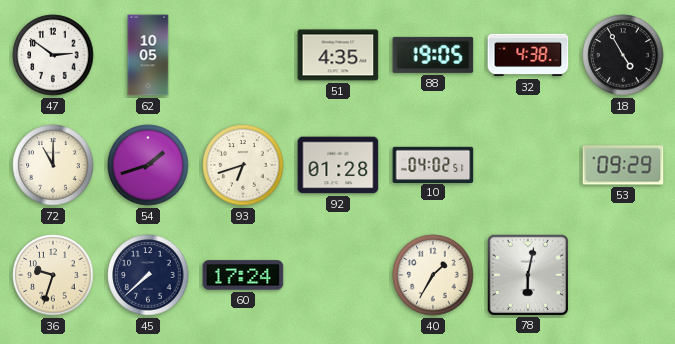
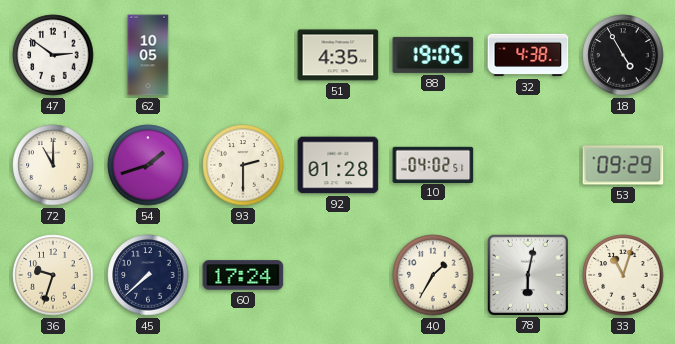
93: 6:42 -> 2:30
33: none -> 11:03
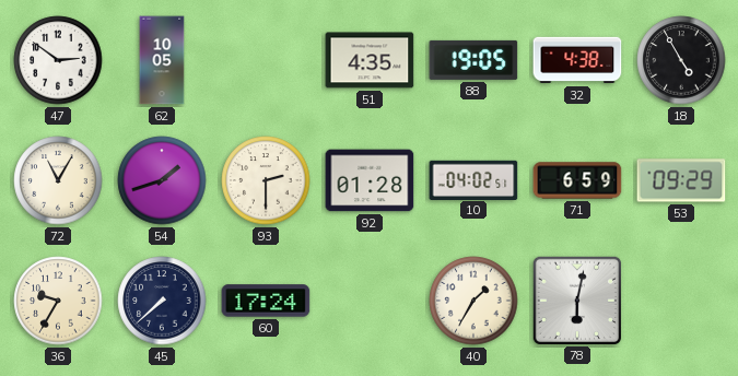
72: 11:00 -> 11:05
71: none -> 6:59
36: 9:33 -> 9:35
33: 11:03 -> none
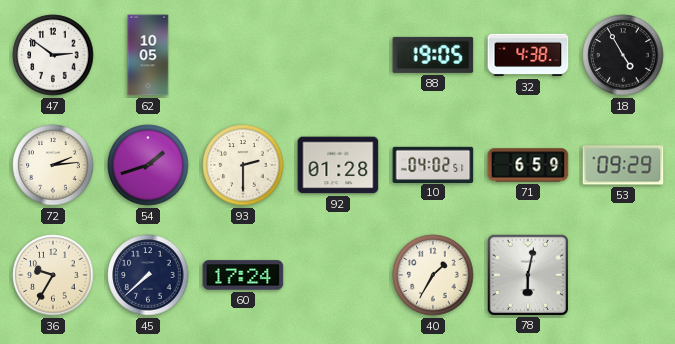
51: 4:35 -> none
72: 11:05 -> 2:14
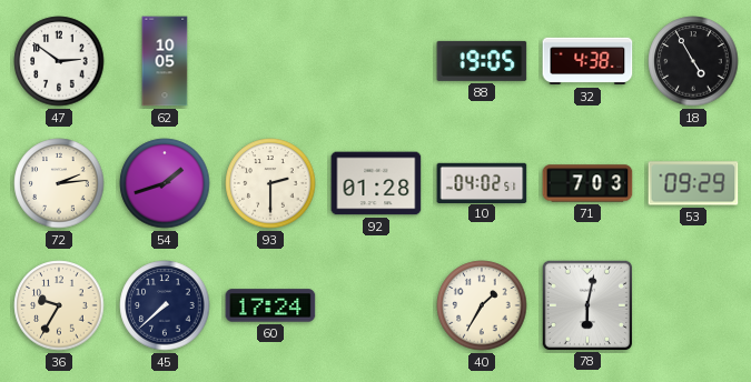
71: 6:59 -> 7:03
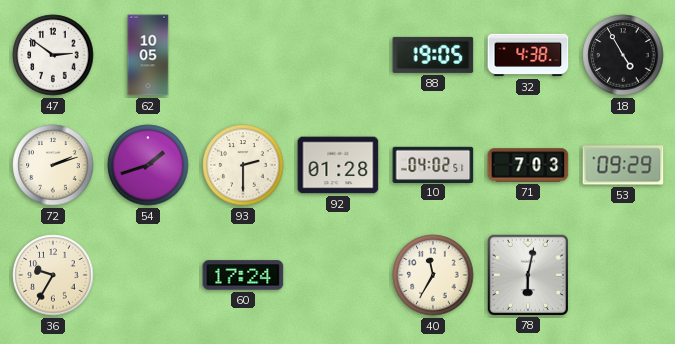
72: 2:14 -> 2:12
45: 7:38 -> none
40: 1:35 -> 11:35
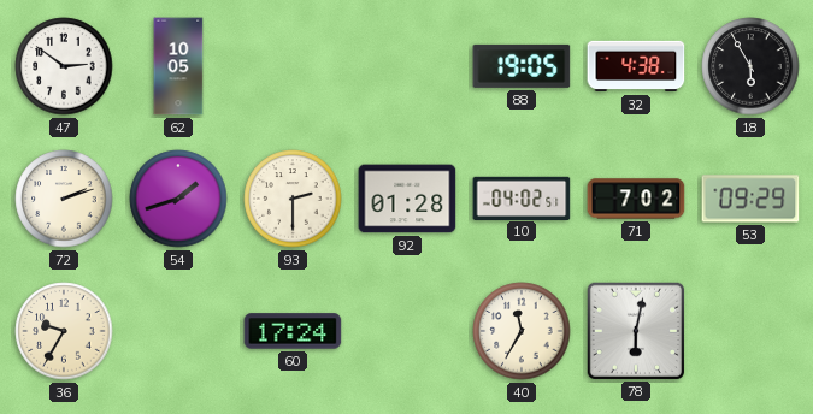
18: 4:55 -> 5:55
71: 7:03 -> 7:02
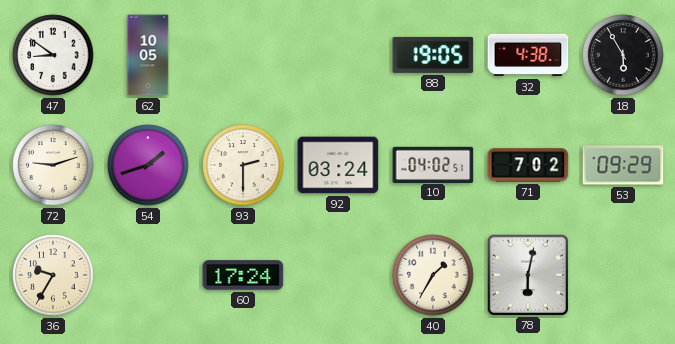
47: 2:51 -> 8:51
72: 2:12 -> 9:12
92: 01:28 -> 03:24
40: 11:35 -> 1:35
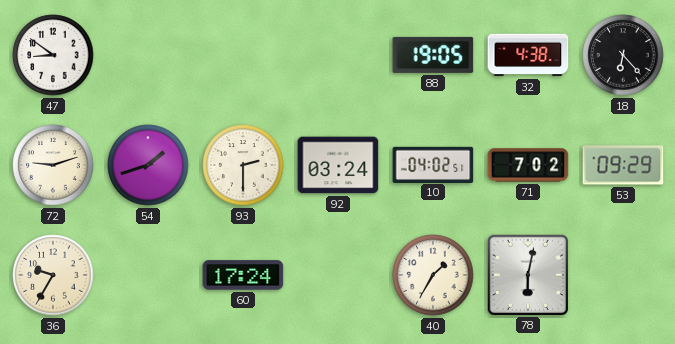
62: 10:05 -> none
18: 5:55 -> 6:23
